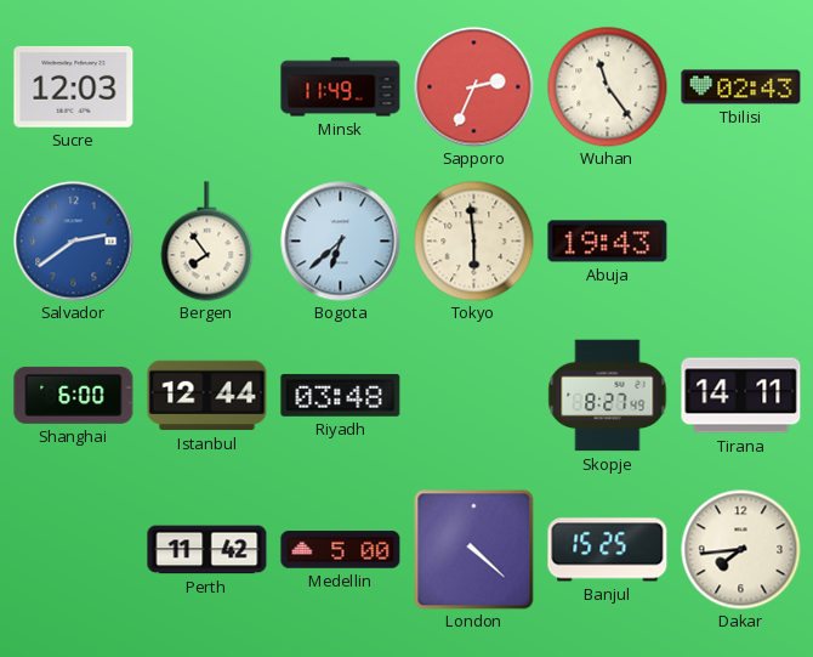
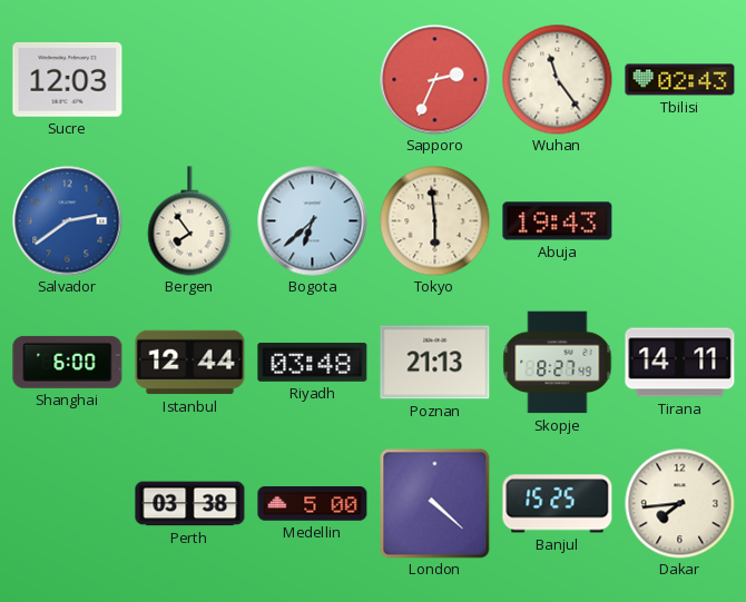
Minsk: 11:49 -> none
Poznan: none -> 21:13
Perth: 11:42 -> 03:38
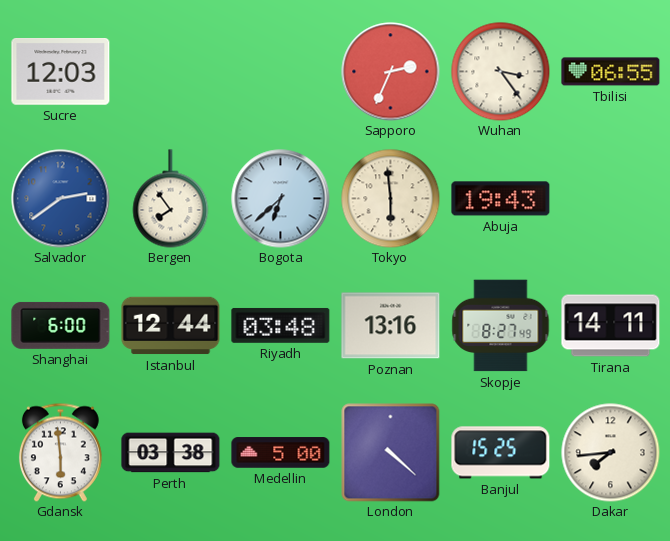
Wuhan: 11:24 -> 3:24
Tbilisi: 02:43 -> 06:55
Poznan: 21:13 -> 13:16
Gdansk: none -> 5:59
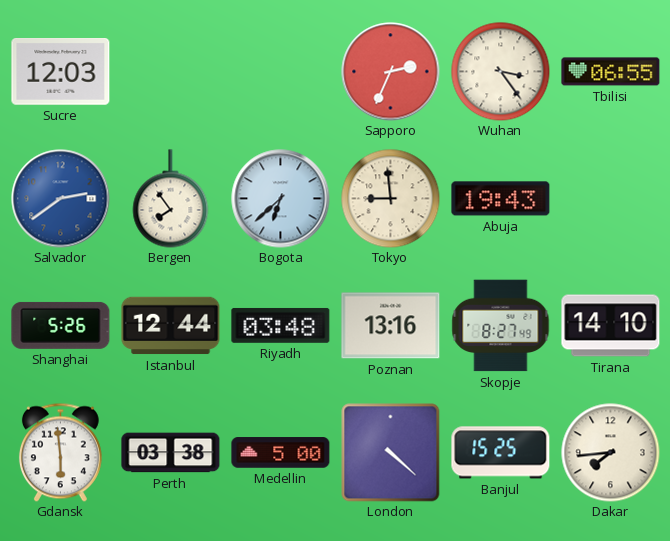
Tokyo: 5:59 -> 8:59
Shanghai: 6:00 -> 5:26
Tirana: 14:11 -> 14:10
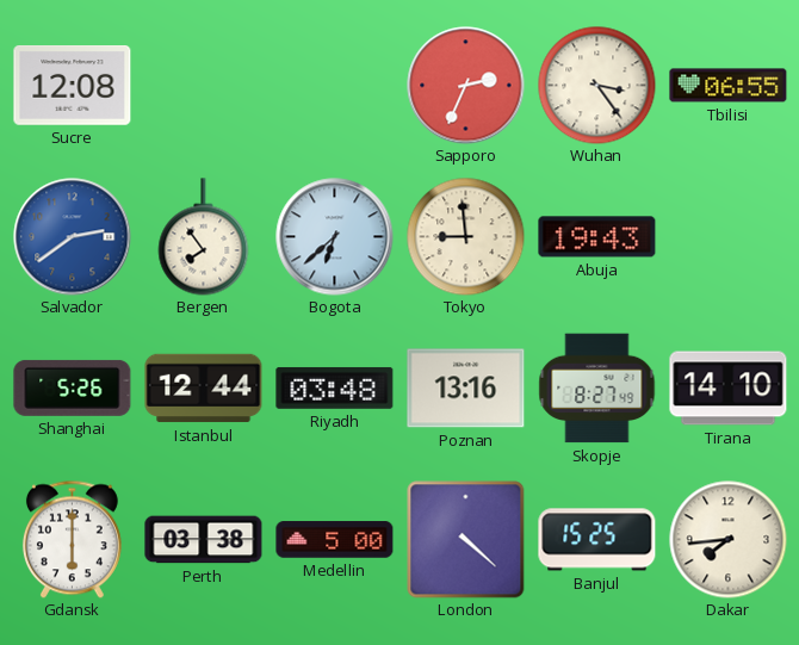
Sucre: 12:03 -> 12:08
Gdansk: 5:59 -> 6:00
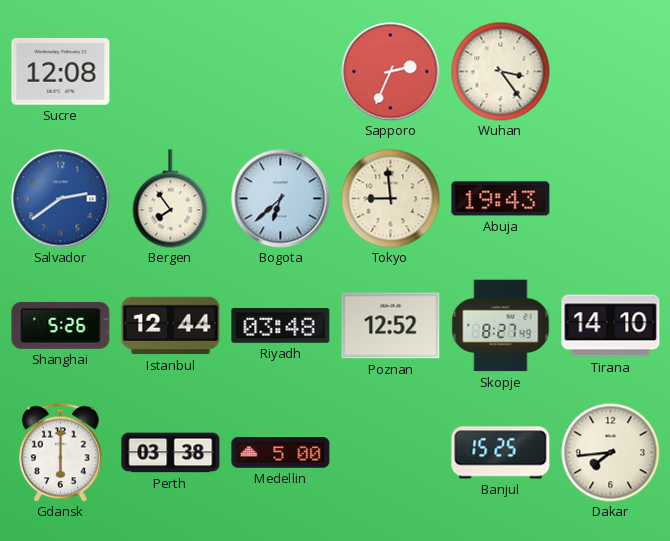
Tbilisi: 06:55 -> none
Poznan: 13:16 -> 12:52
London: 4:22 -> none
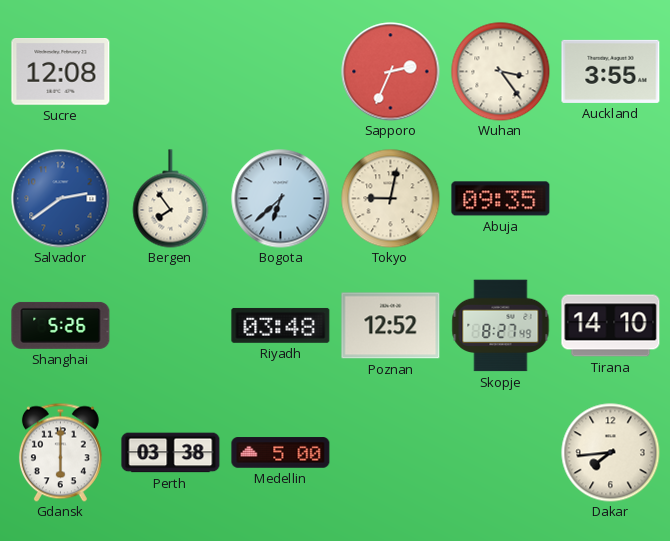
Auckland: none -> 3:55
Tokyo: 8:59 -> 9:02
Abuja: 19:43 -> 09:35
Istanbul: 12:44 -> none
Banjul: 15:25 -> none
